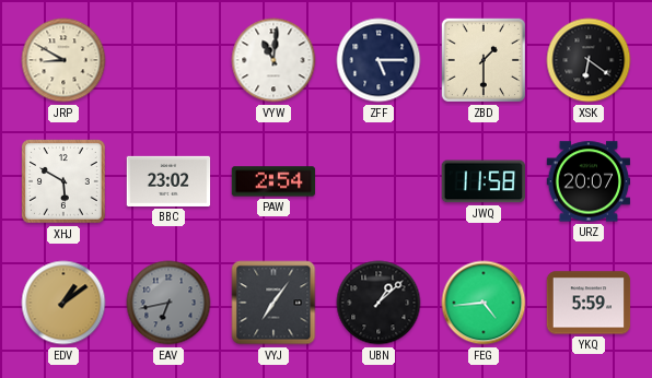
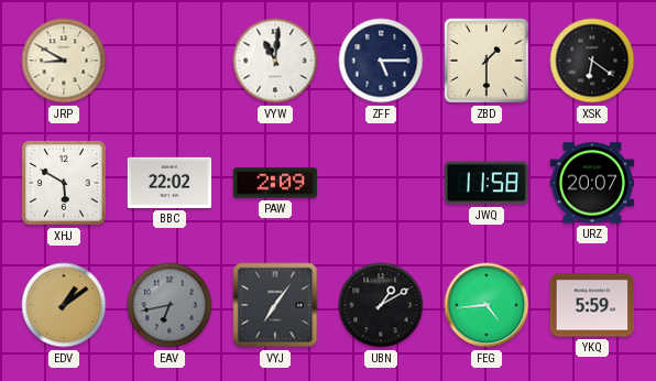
BBC: 23:02 -> 22:02
PAW: 2:54 -> 2:09
UBN: 1:08 -> 1:10
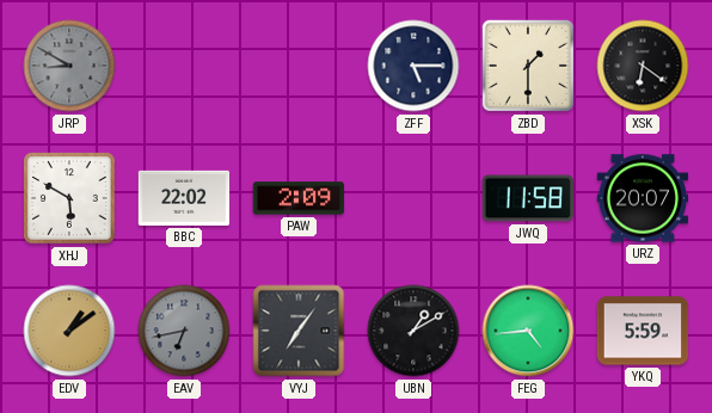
JRP dial: cream -> grey
VYW: 11:01 -> none
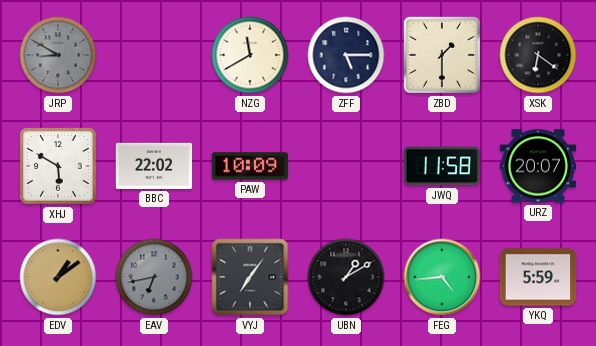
NZG: none -> 11:40
PAW: 2:09 -> 10:09
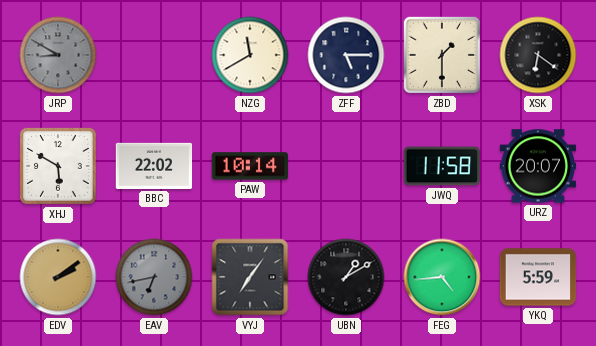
PAW: 10:09 -> 10:14
EDV: 1:09 -> 2:09
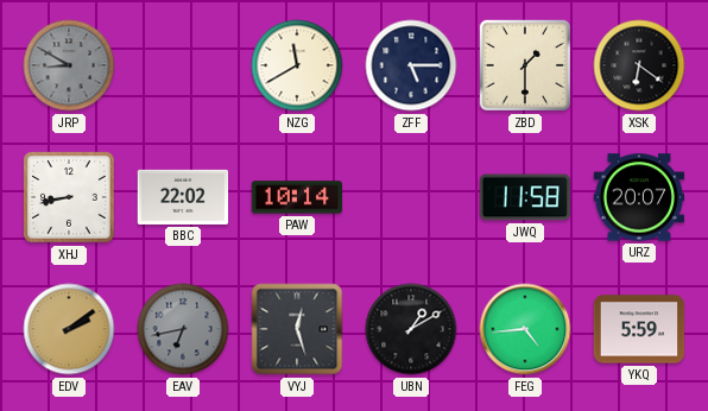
XHJ: 5:50 -> 8:43
VYJ: 7:06 -> 12:27
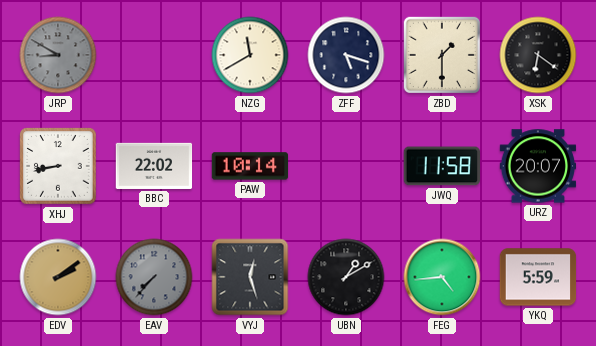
ZFF: 5:15 -> 5:18
EAV: 6:43 -> 7:37
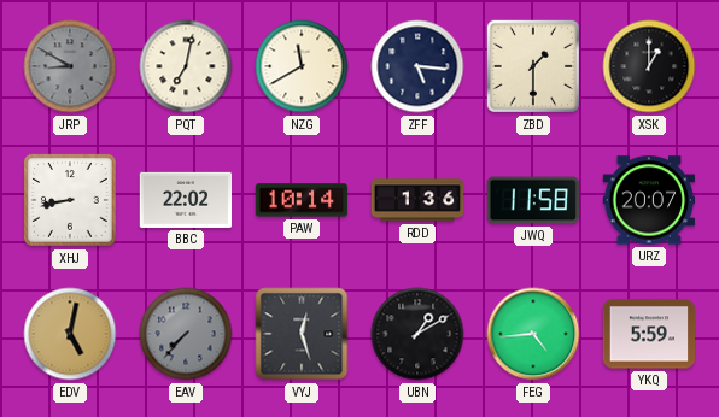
PQT: none -> 7:02
ZFF: 5:18 -> 5:16
XSK: 6:21 -> 1:00
RDD: none -> 1:36
EDV: 2:09 -> 5:02
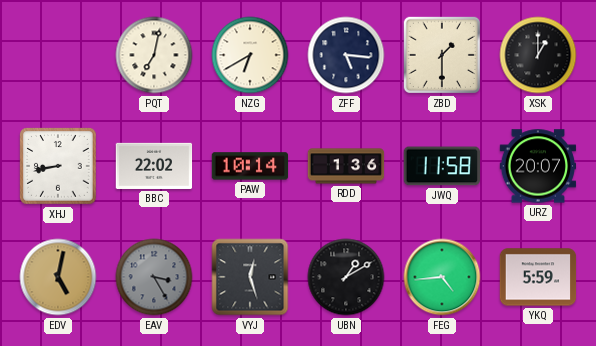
JRP: 8:50 -> none
NZG: 11:40 -> 6:40
EAV: 7:37 -> 3:25
